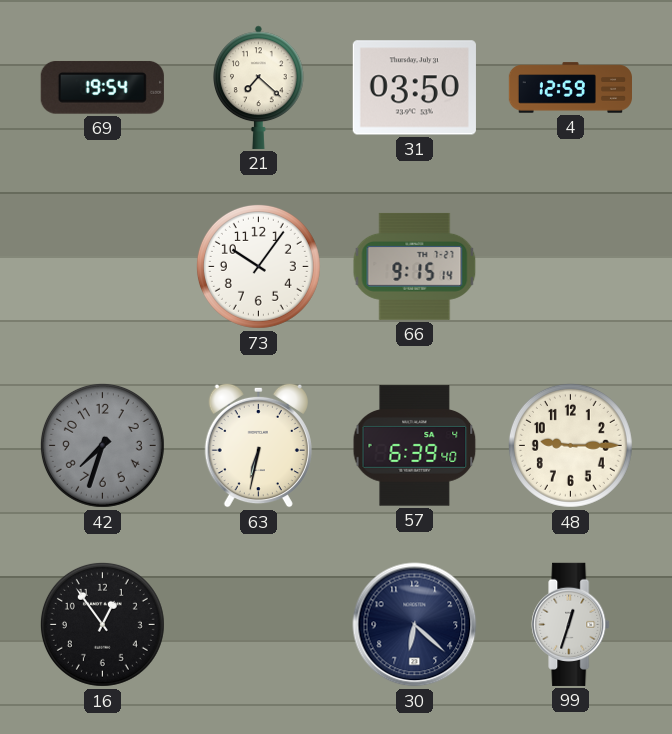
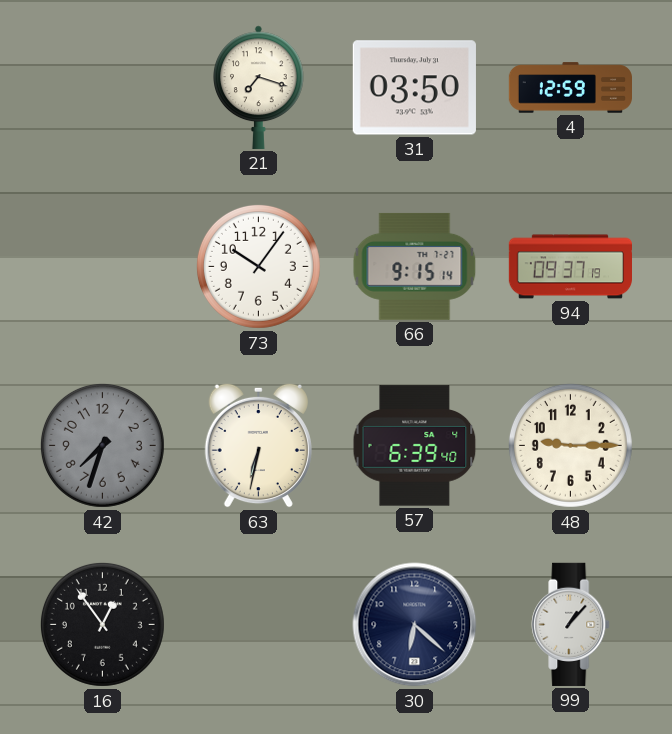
69: 19:54 -> none
21: 7:22 -> 7:18
94: none -> 09:37
99: 12:33 -> 1:07
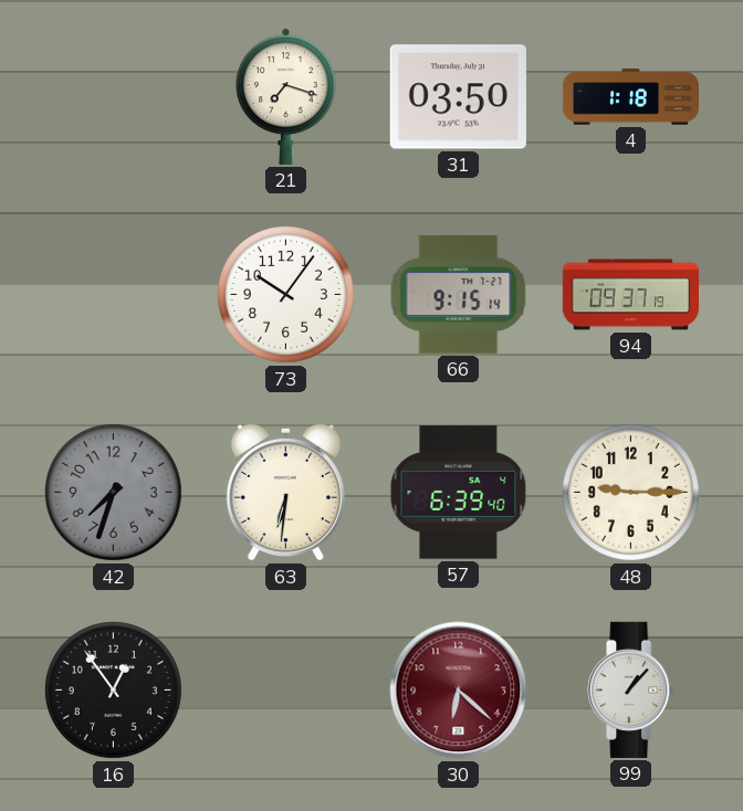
4: 12:59 -> 1:18
63: 6:32 -> 6:31
30 dial: navy -> burgundy
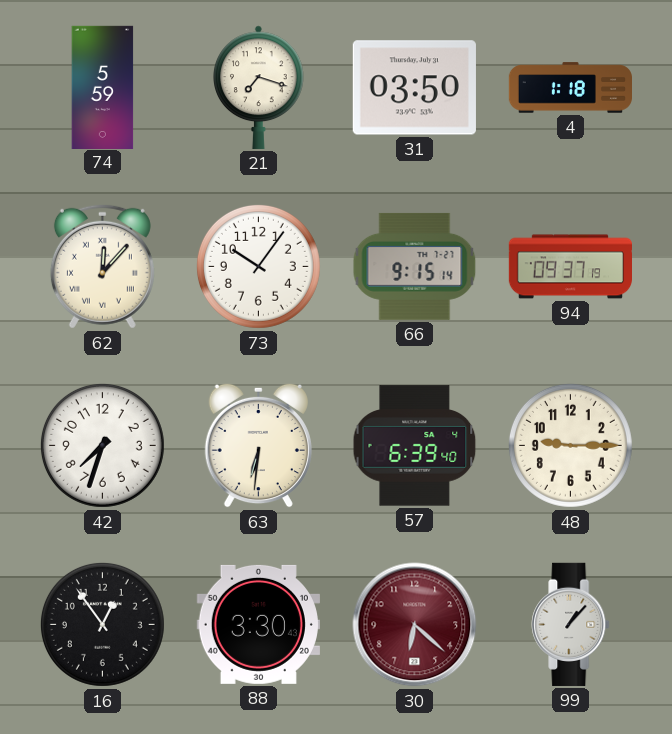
74: none -> 5:59
62: none -> 12:07
42 dial: grey -> white
88: none -> 3:30
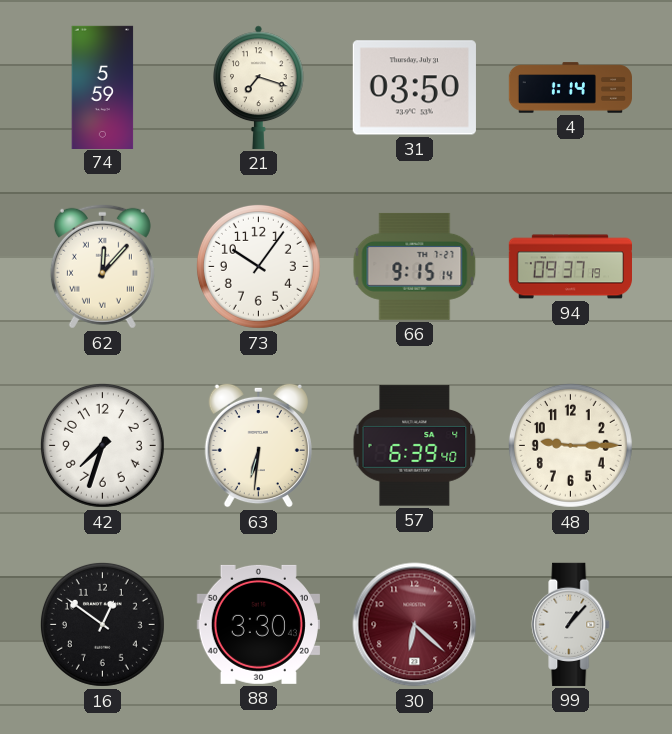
4: 1:18 -> 1:14
16: 12:54 -> 12:51
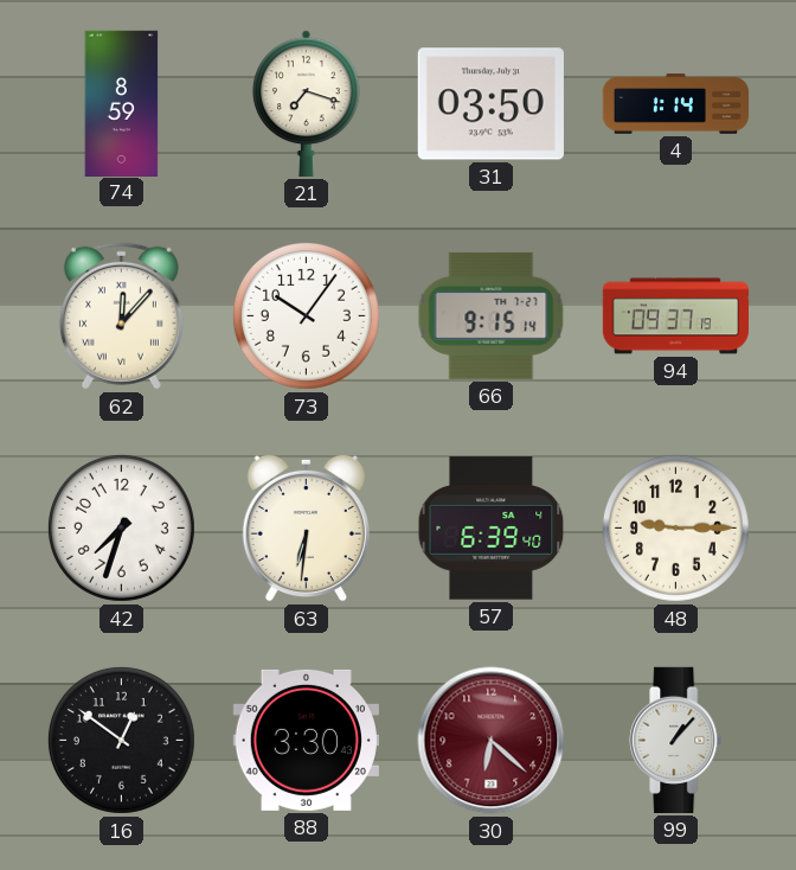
74: 5:59 -> 8:59
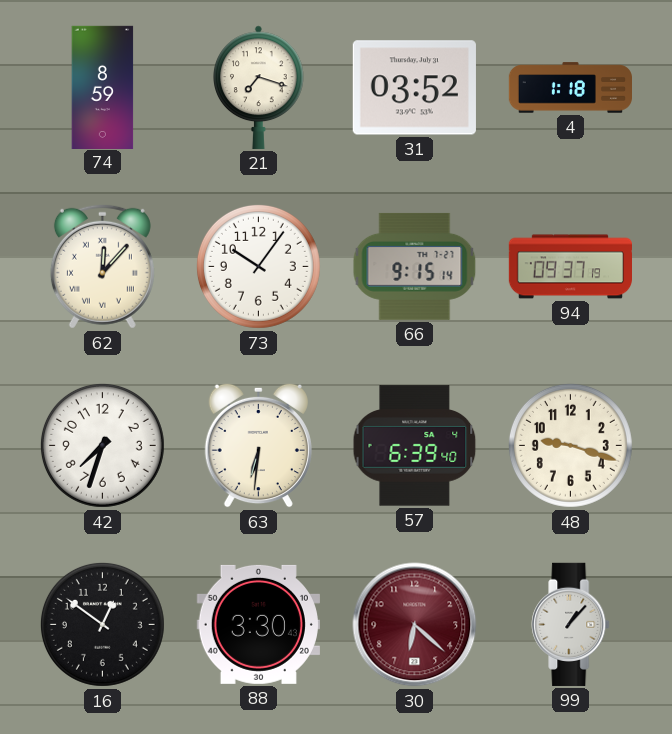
31: 03:50 -> 03:52
4: 1:14 -> 1:18
48: 9:15 -> 9:18
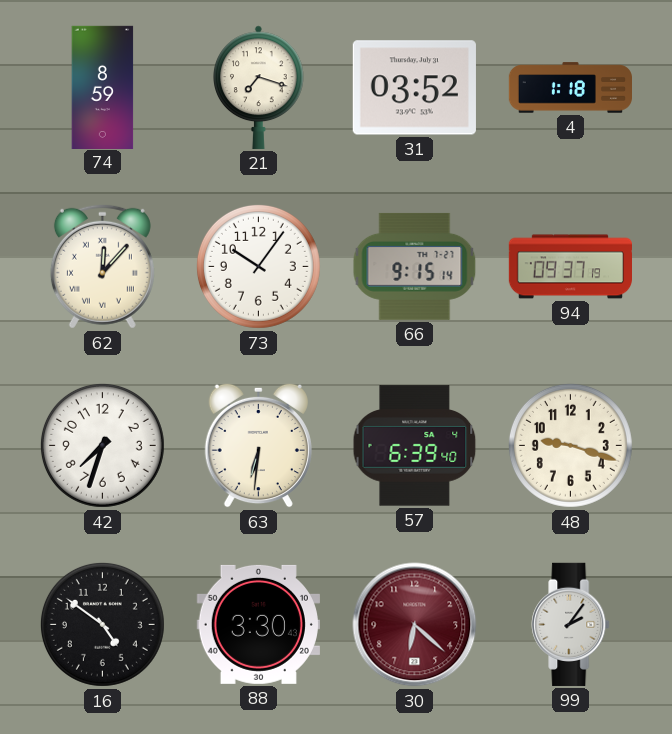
16: 12:51 -> 4:51
99: 1:07 -> 2:06
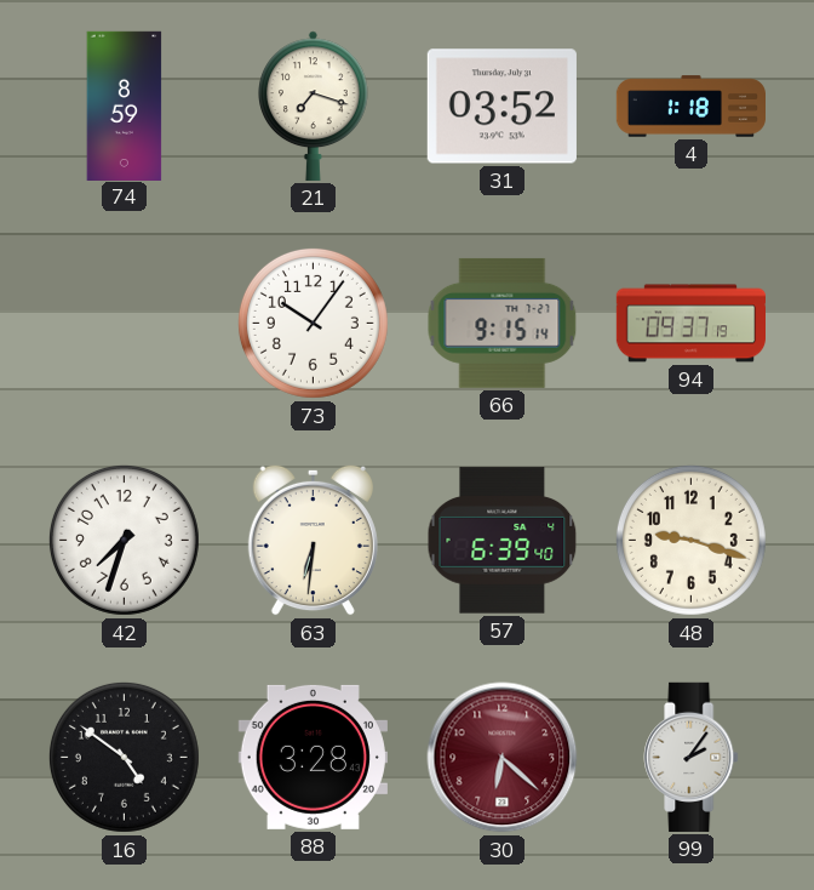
62: 12:07 -> none
88: 3:30 -> 3:28
